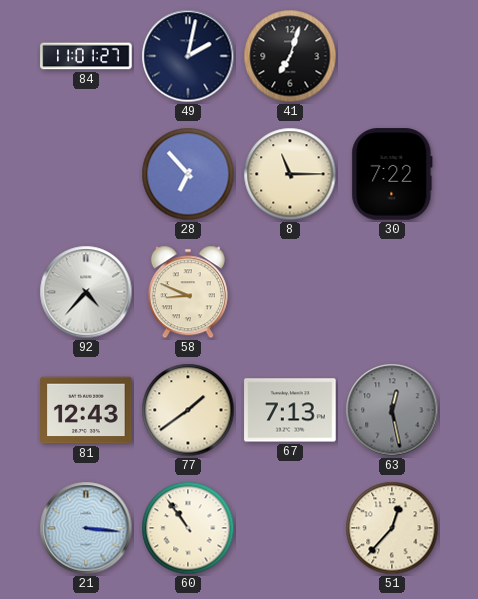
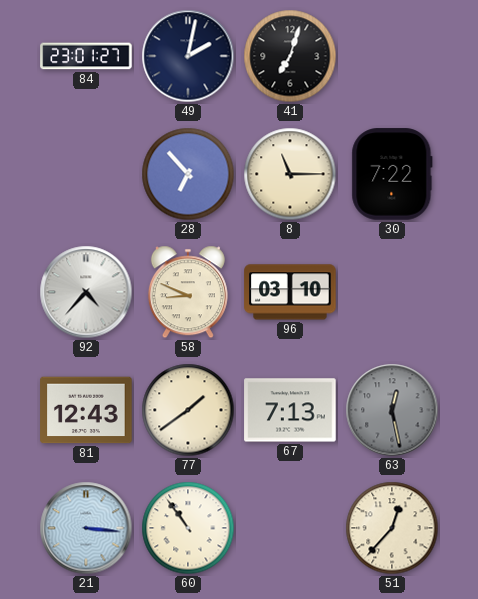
84: 11:01 -> 23:01
96: none -> 03:10
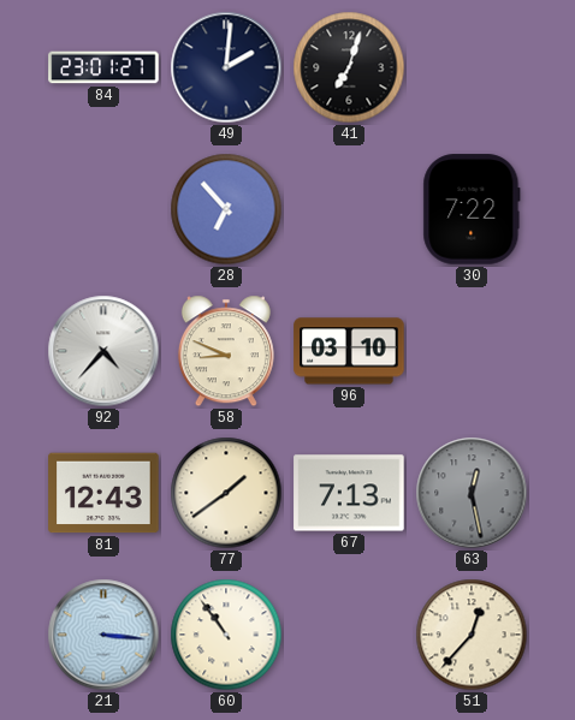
49: 2:02 -> 2:01
8: 11:15 -> none
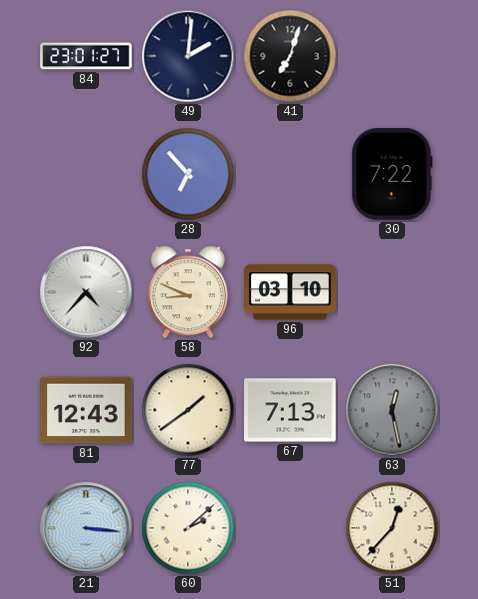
60: 10:54 -> 2:08
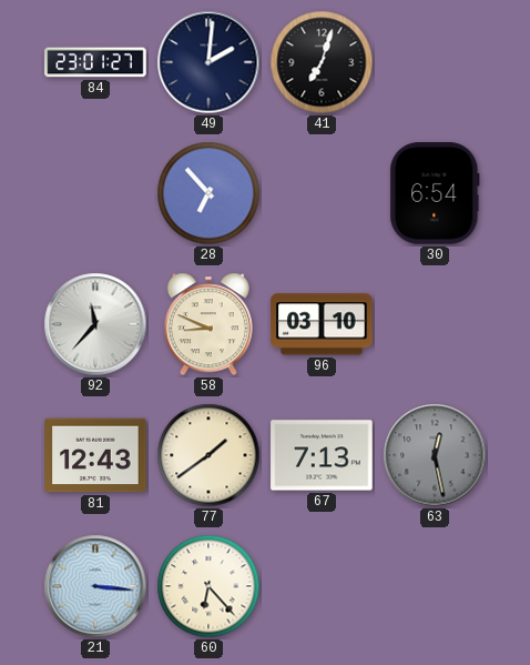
30: 7:22 -> 6:54
92: 4:37 -> 11:37
60: 2:08 -> 6:23
51: 12:37 -> none
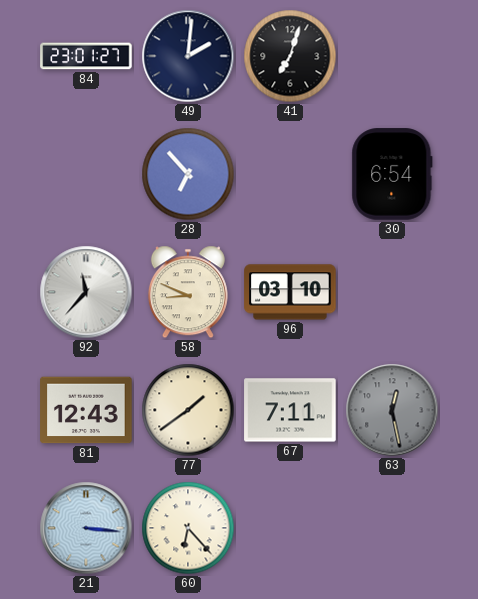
67: 7:13 -> 7:11
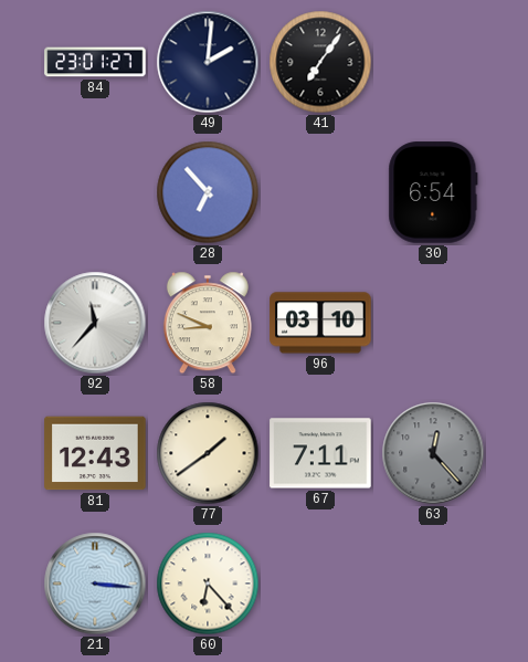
41: 7:03 -> 7:06
63: 12:28 -> 12:23
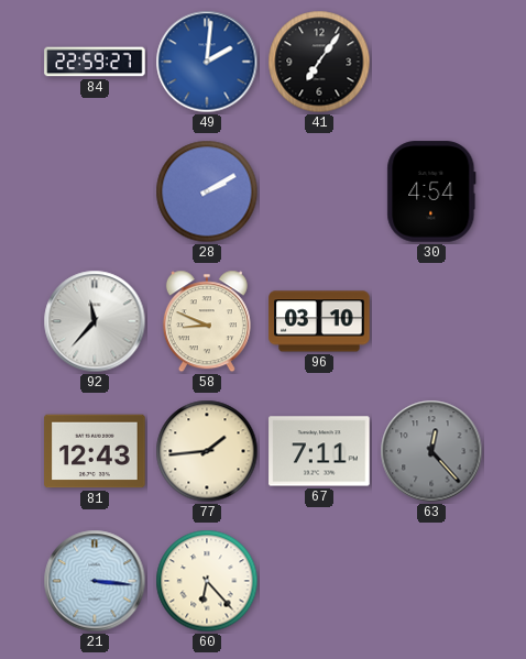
84: 23:01 -> 22:59
49 dial: navy -> blue
28: 6:53 -> 2:10
30: 6:54 -> 4:54
77: 1:39 -> 1:44
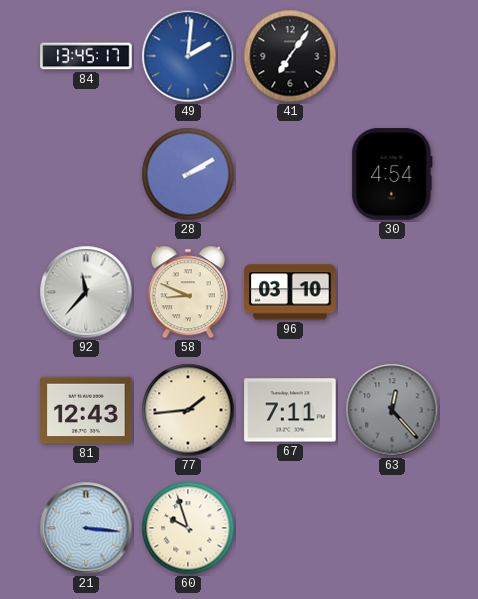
84: 22:59 -> 13:45
60: 6:23 -> 9:57
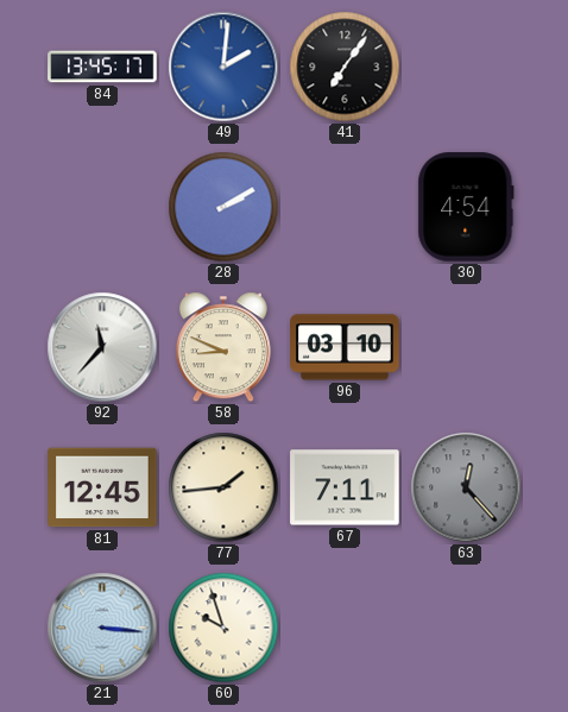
81: 12:43 -> 12:45
